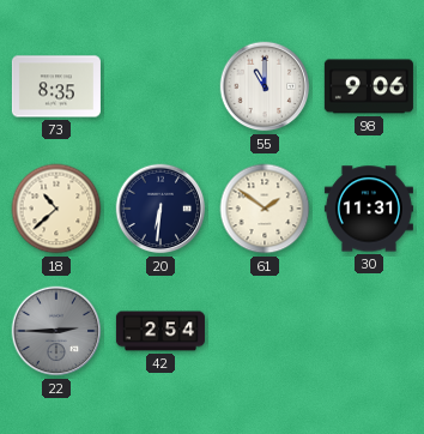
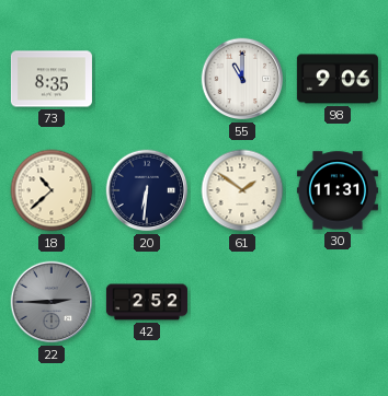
42: 2:54 -> 2:52
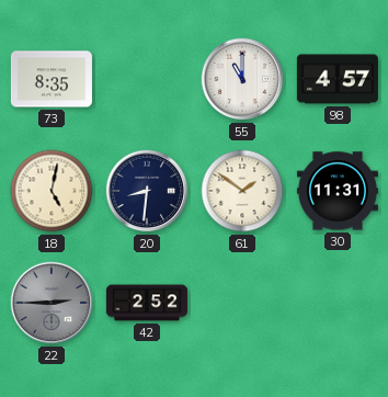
98: 9:06 -> 4:57
18: 10:38 -> 5:02
20: 6:31 -> 8:31
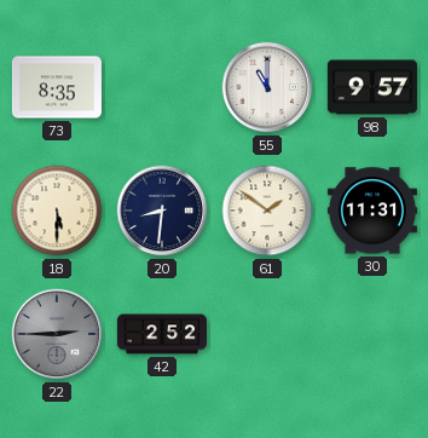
98: 4:57 -> 9:57
18: 5:02 -> 5:30
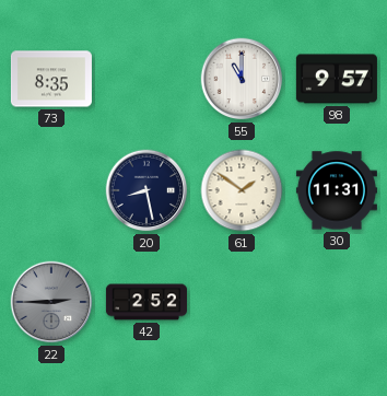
18: 5:30 -> none
20: 8:31 -> 8:28
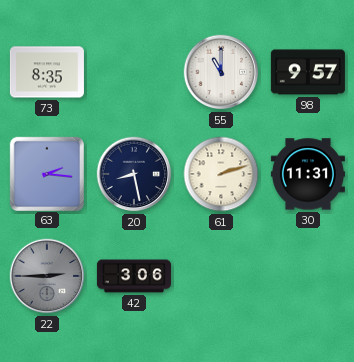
63: none -> 2:16
61: 1:51 -> 2:12
42: 2:52 -> 3:06
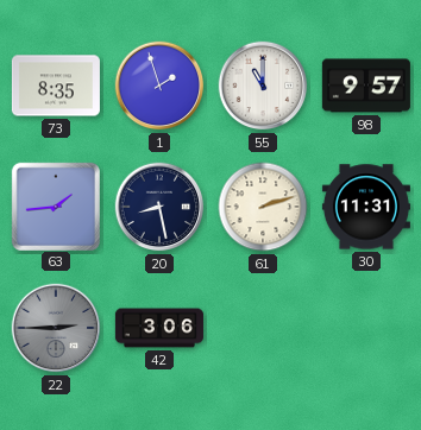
1: none -> 1:57
63: 2:16 -> 1:44
